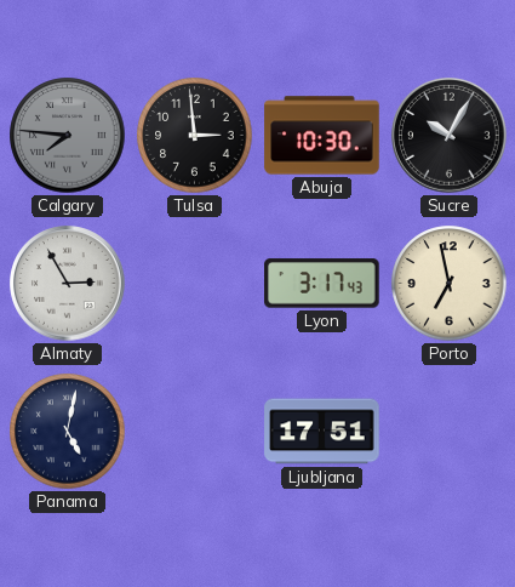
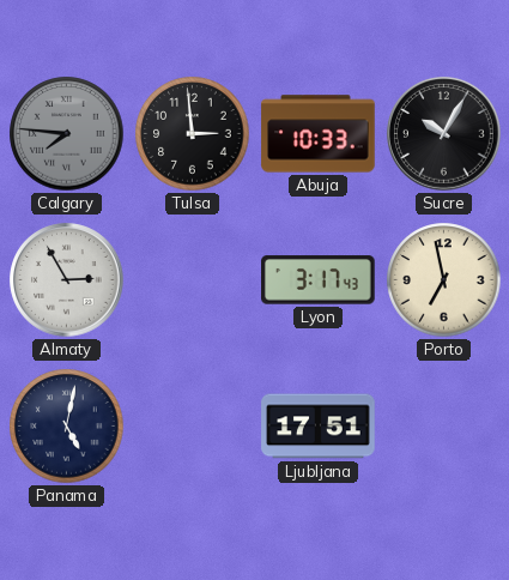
Abuja: 10:30 -> 10:33
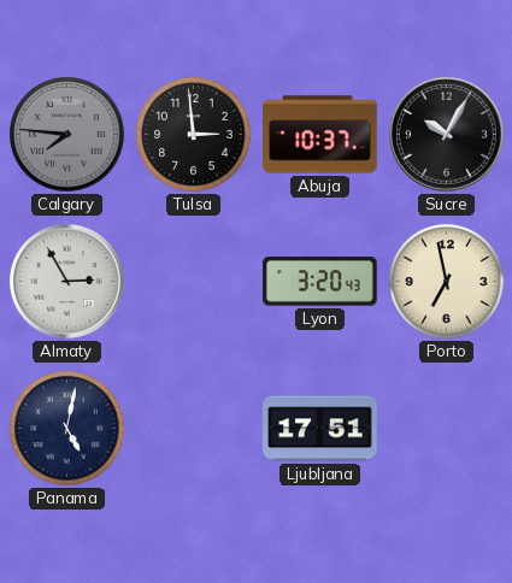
Abuja: 10:33 -> 10:37
Lyon: 3:17 -> 3:20
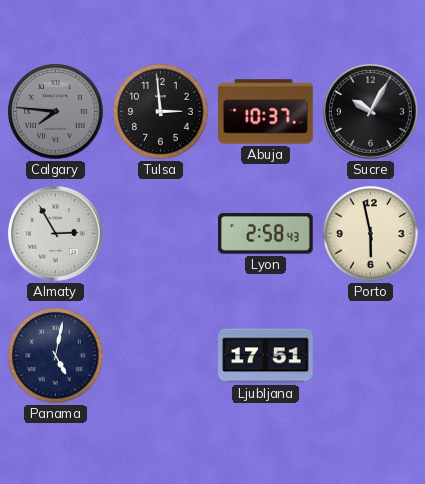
Lyon: 3:20 -> 2:58
Porto: 6:58 -> 5:58
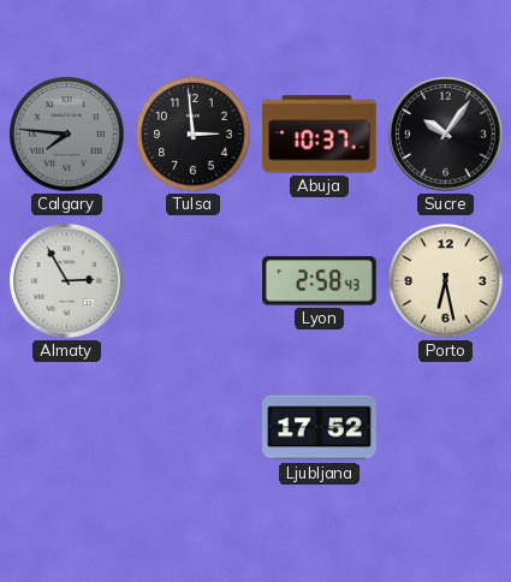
Sucre: 10:05 -> 10:06
Porto: 5:58 -> 6:28
Panama: 5:02 -> none
Ljubljana: 17:51 -> 17:52
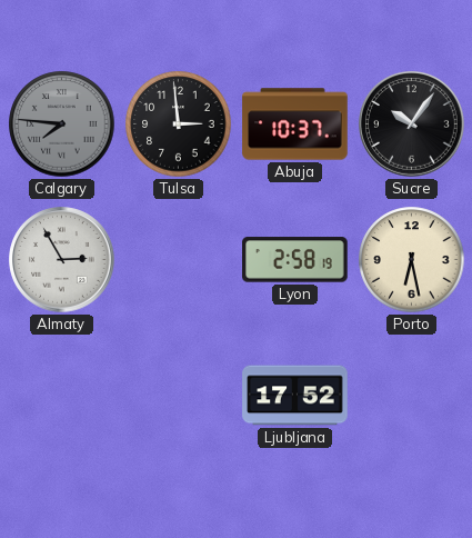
Lyon: 2:58:43 -> 2:58:19
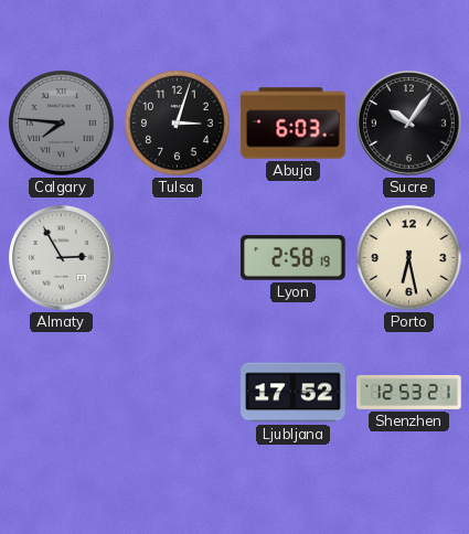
Tulsa: 2:59 -> 3:03
Abuja: 10:37 -> 6:03
Shenzhen: none -> 12:53
